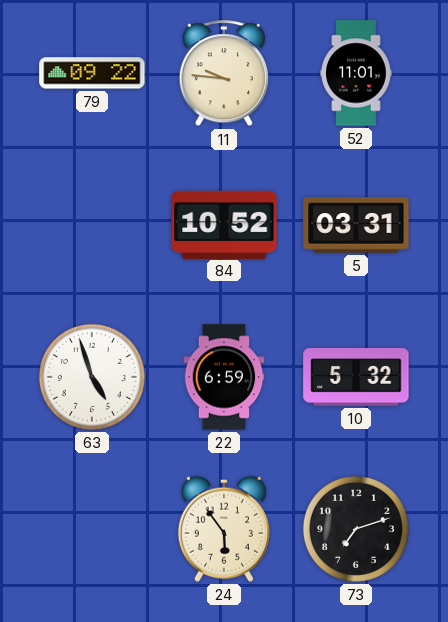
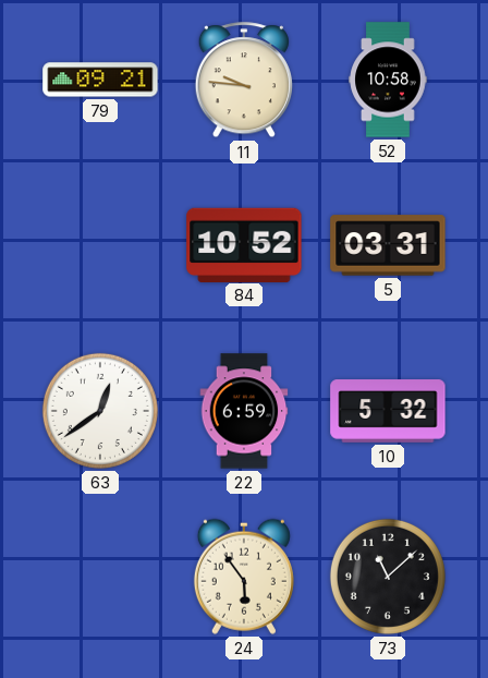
79: 09:22 -> 09:21
52: 11:01 -> 10:58
63: 4:57 -> 12:39
73: 7:12 -> 11:08
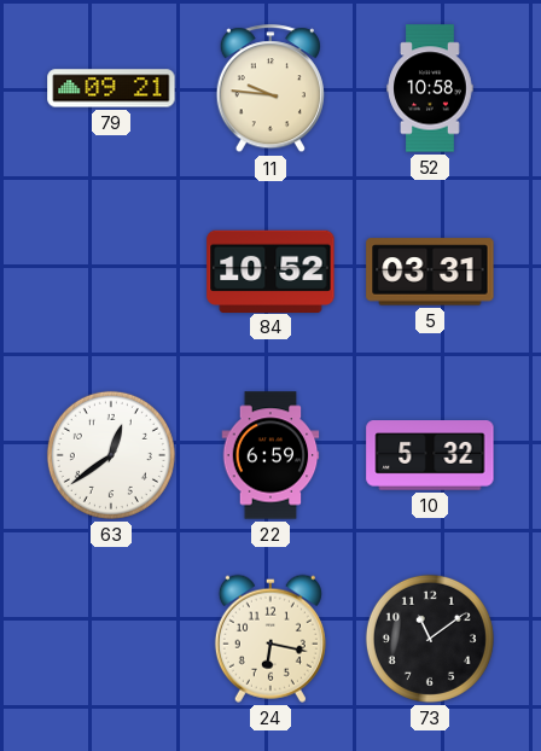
24: 5:54 -> 6:17
73: 11:08 -> 11:09
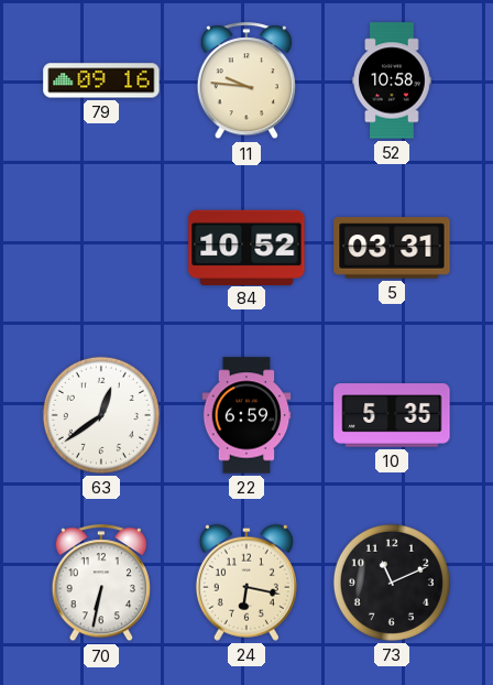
79: 09:21 -> 09:16
10: 5:32 -> 5:35
70: none -> 6:32
73: 11:09 -> 11:11
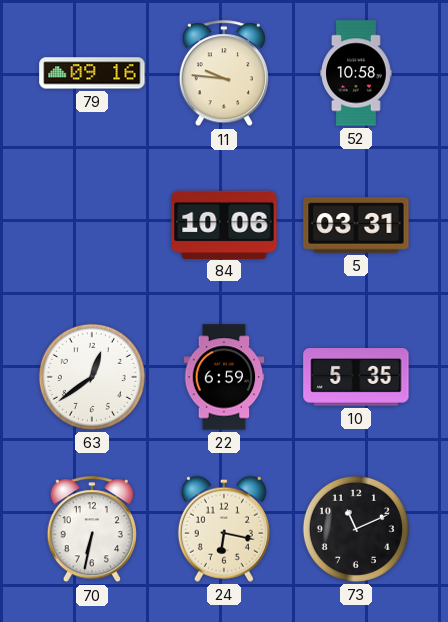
84: 10:52 -> 10:06
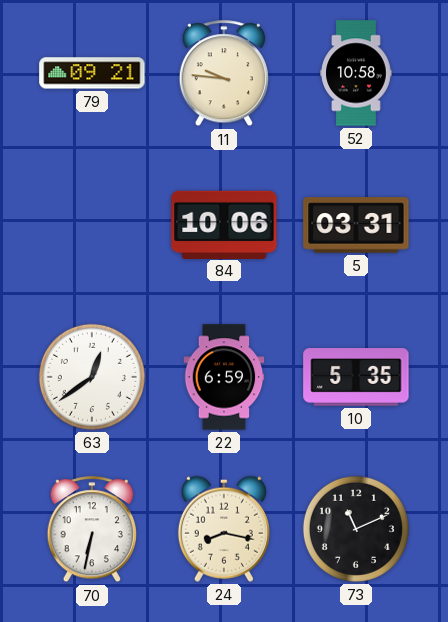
79: 09:16 -> 09:21
24: 6:17 -> 8:17
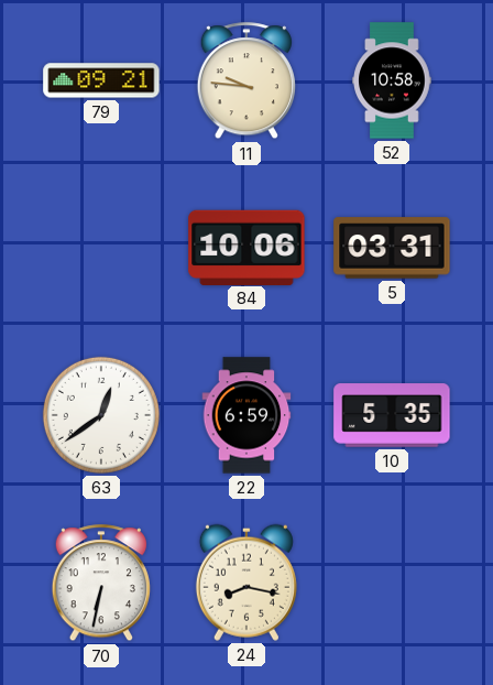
73: 11:11 -> none
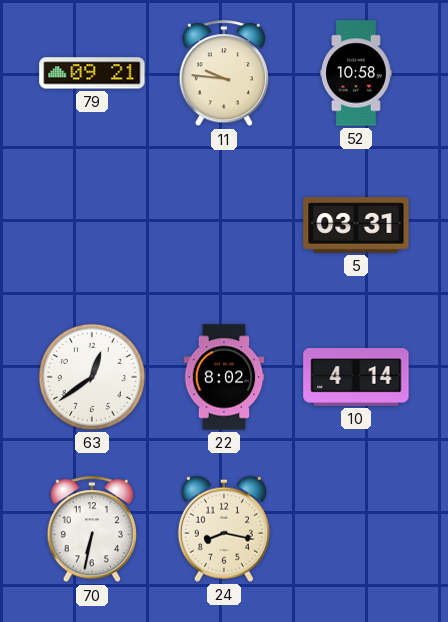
84: 10:06 -> none
22: 6:59 -> 8:02
10: 5:35 -> 4:14
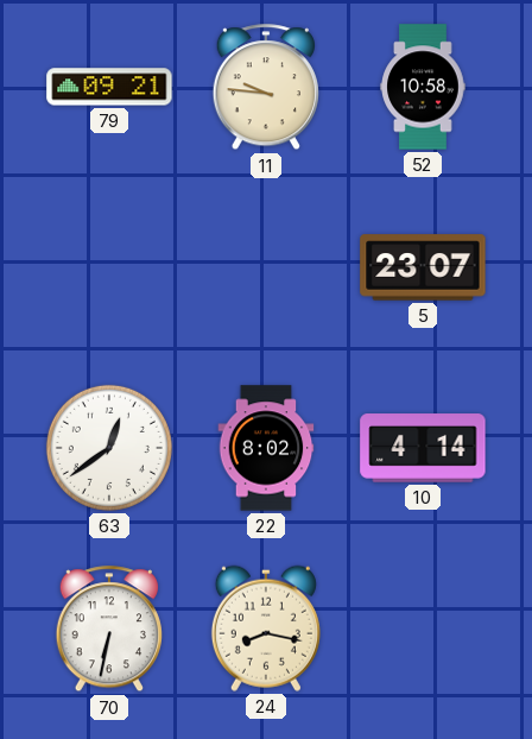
5: 03:31 -> 23:07
